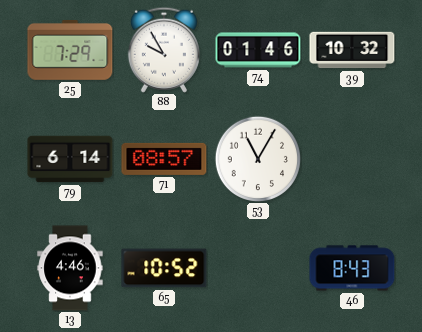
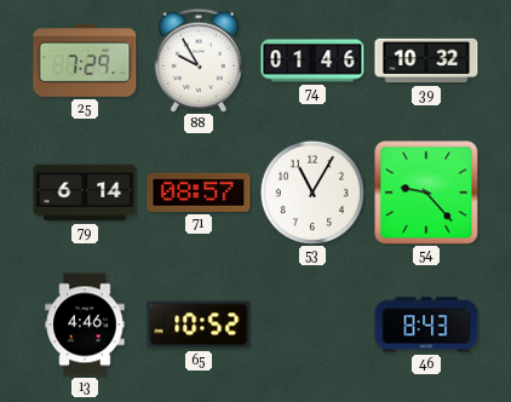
54: none -> 9:23
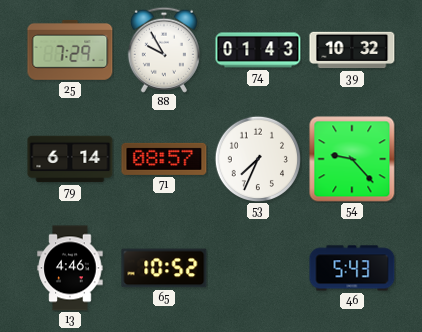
74: 01:46 -> 01:43
53: 11:05 -> 7:34
46: 8:43 -> 5:43
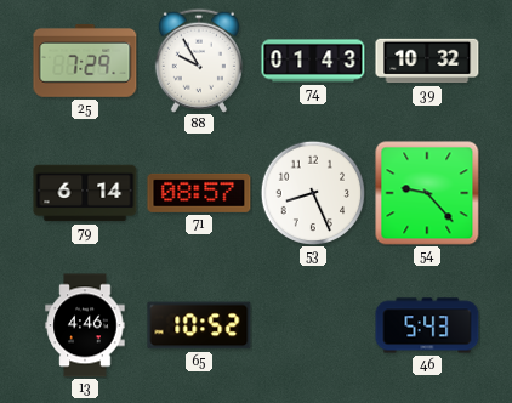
53: 7:34 -> 8:26
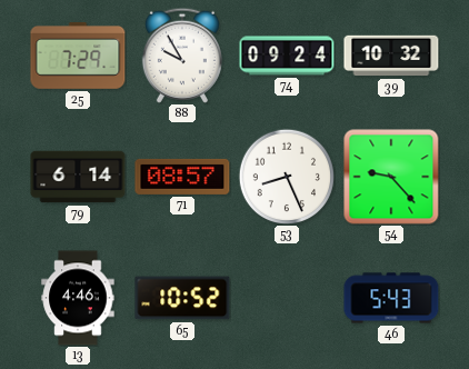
74: 01:43 -> 09:24
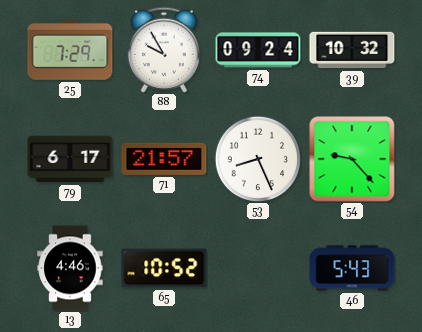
79: 6:14 -> 6:17
71: 08:57 -> 21:57
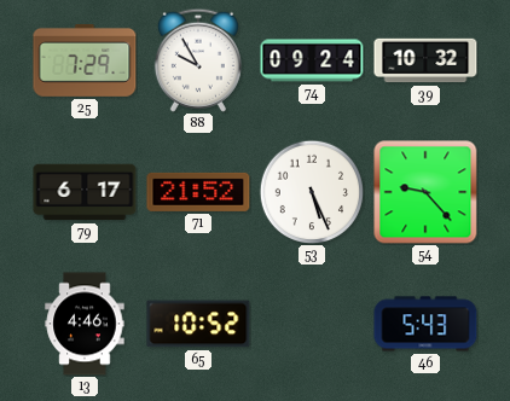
71: 21:57 -> 21:52
53: 8:26 -> 5:26
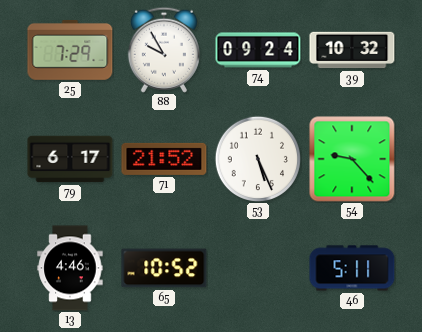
46: 5:43 -> 5:11
